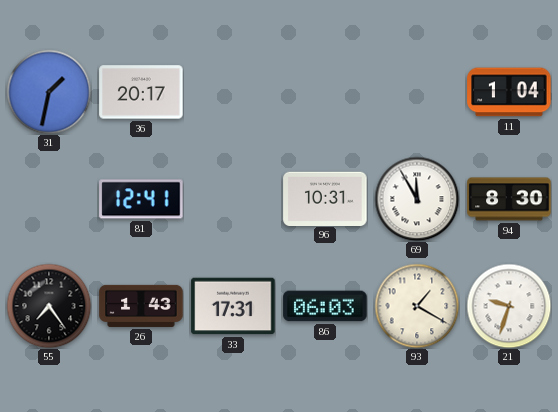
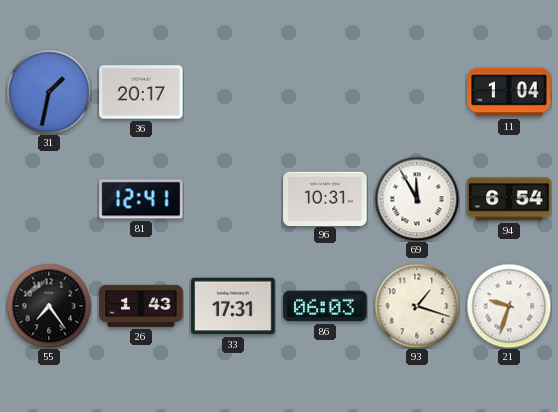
94: 8:30 -> 6:54
93: 1:20 -> 1:18
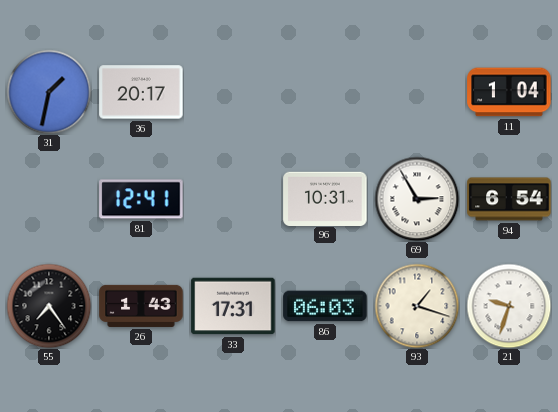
69: 11:55 -> 2:55
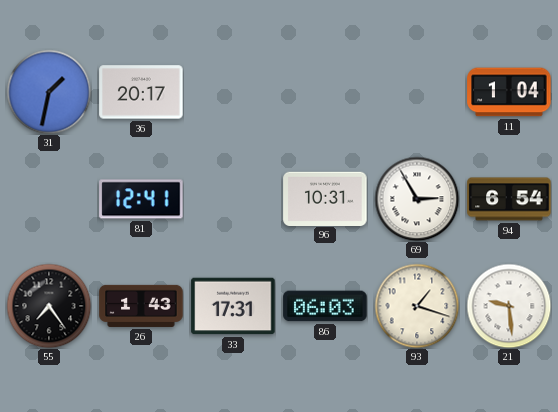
21: 9:33 -> 9:29
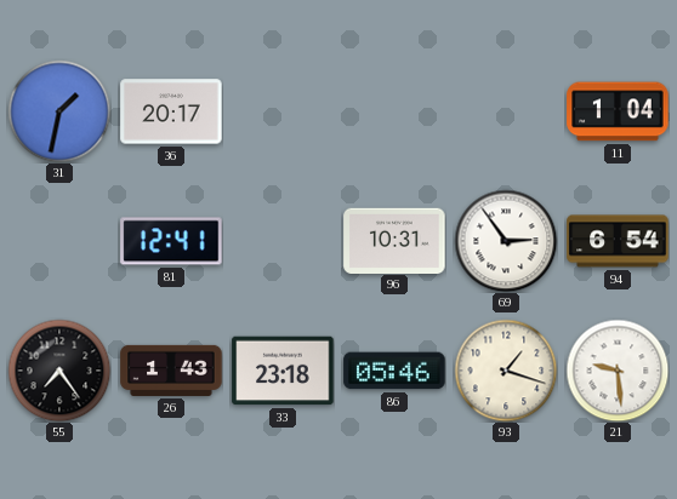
69: 2:55 -> 2:54
33: 17:31 -> 23:18
86: 06:03 -> 05:46
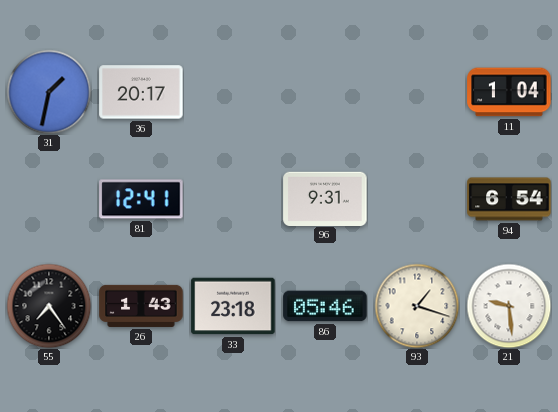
96: 10:31 -> 9:31
69: 2:54 -> none
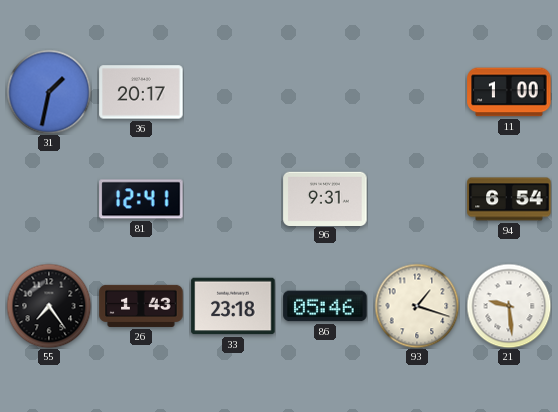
11: 1:04 -> 1:00
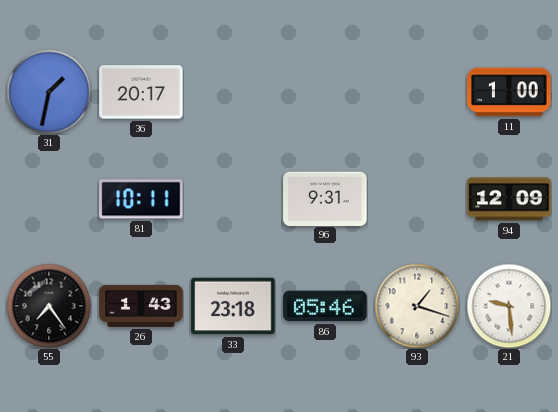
81: 12:41 -> 10:11
94: 6:54 -> 12:09
